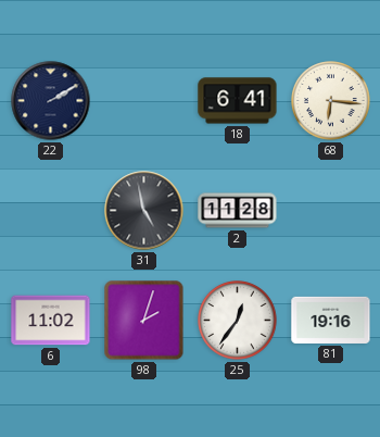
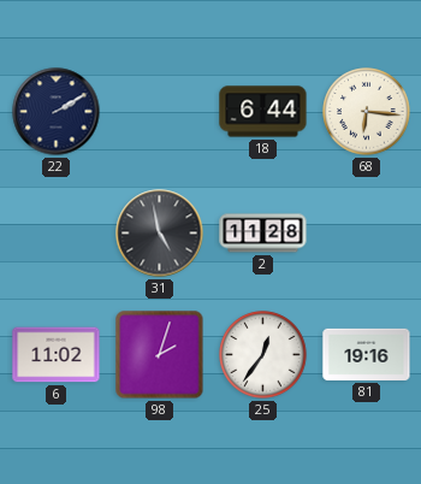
18: 6:41 -> 6:44
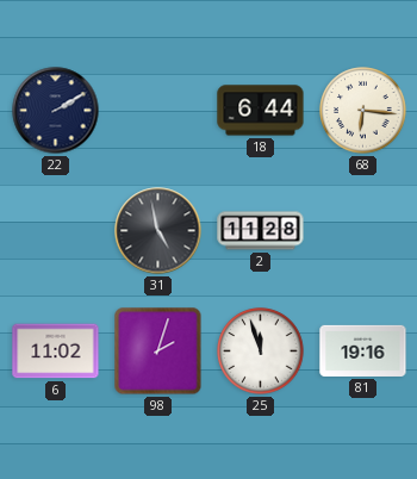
25: 12:36 -> 11:57
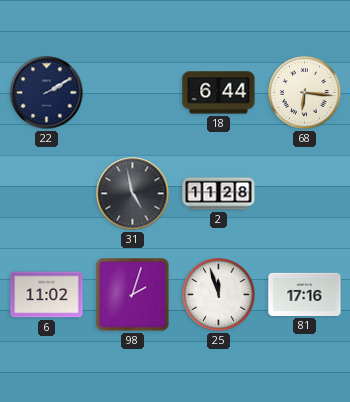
81: 19:16 -> 17:16
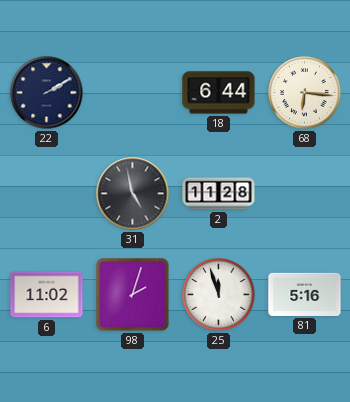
81: 17:16 -> 5:16
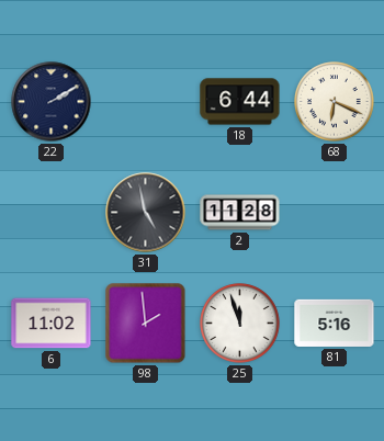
68: 6:16 -> 6:19
98: 2:03 -> 1:59
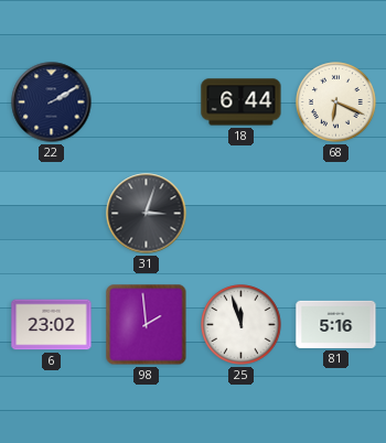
31: 4:58 -> 3:03
2: 11:28 -> none
6: 11:02 -> 23:02
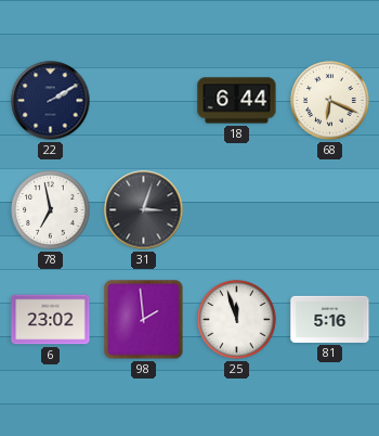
78: none -> 6:58
